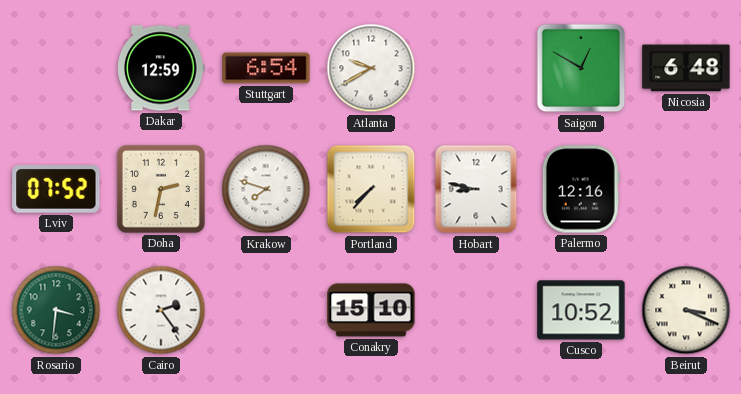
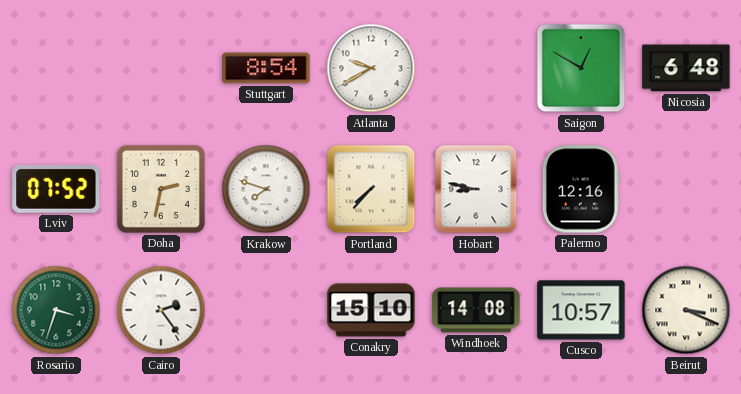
Dakar: 12:59 -> none
Stuttgart: 6:54 -> 8:54
Rosario: 3:31 -> 3:33
Windhoek: none -> 14:08
Cusco: 10:52 -> 10:57
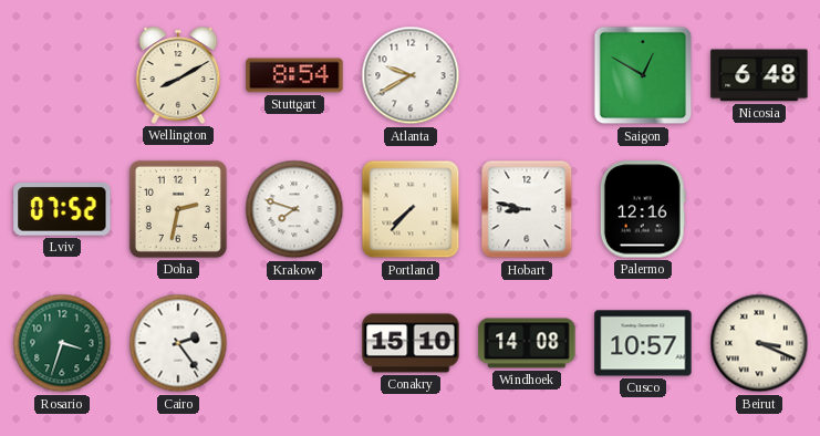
Wellington: none -> 8:10
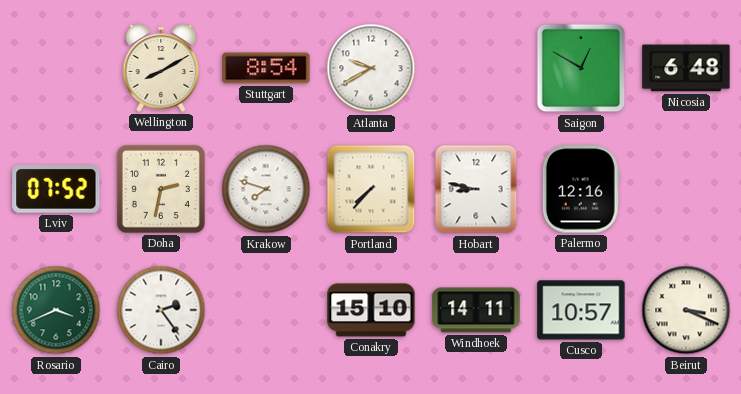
Rosario: 3:33 -> 3:41
Windhoek: 14:08 -> 14:11
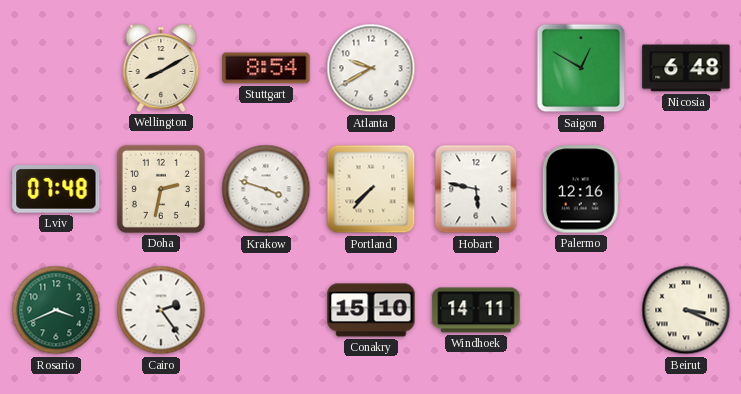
Lviv: 07:52 -> 07:48
Krakow: 7:48 -> 3:48
Hobart: 8:47 -> 5:47
Cusco: 10:57 -> none
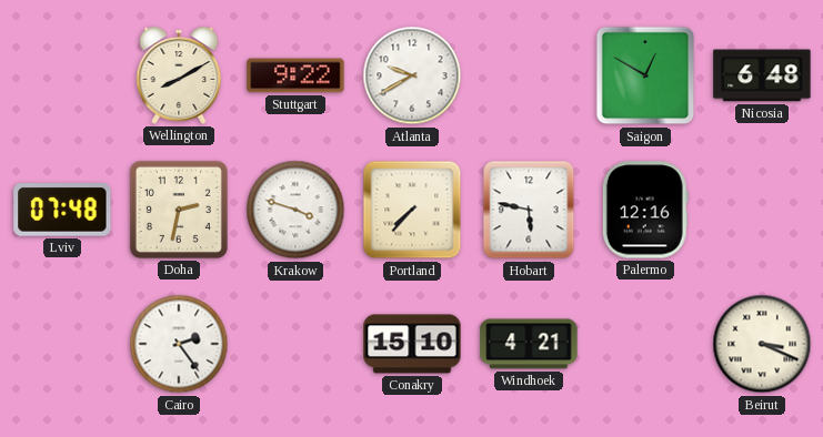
Stuttgart: 8:54 -> 9:22
Rosario: 3:41 -> none
Windhoek: 14:11 -> 4:21
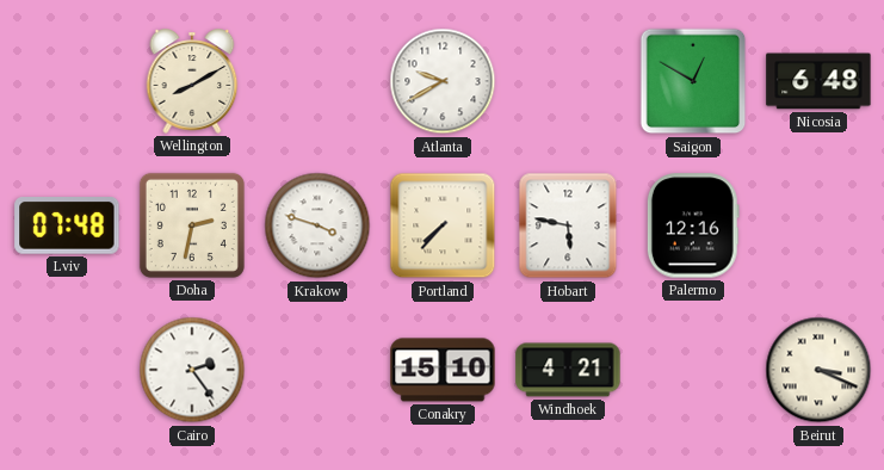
Stuttgart: 9:22 -> none
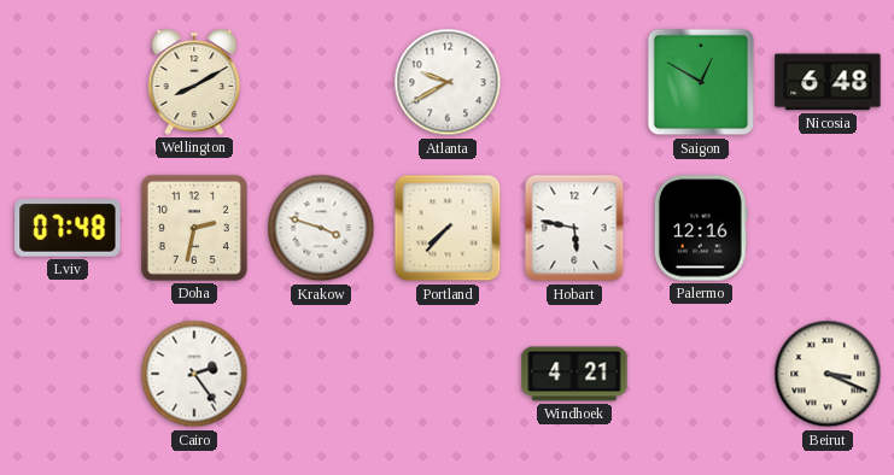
Conakry: 15:10 -> none
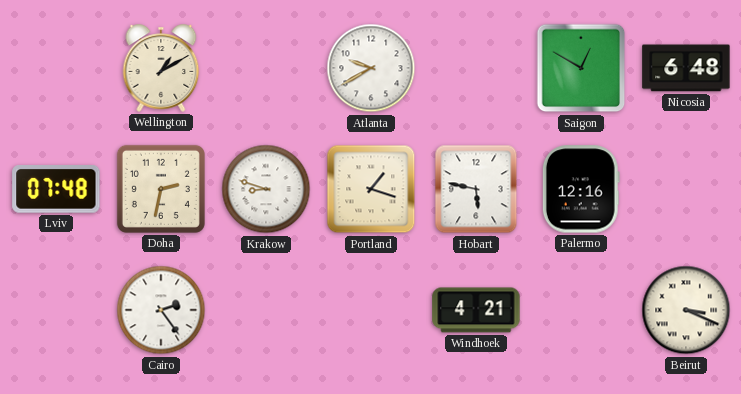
Wellington: 8:10 -> 1:10
Krakow: 3:48 -> 8:48
Portland: 7:37 -> 1:18
